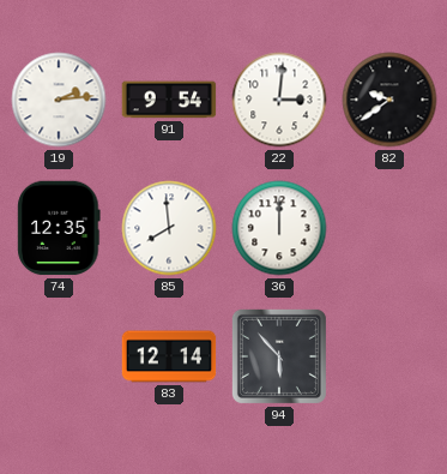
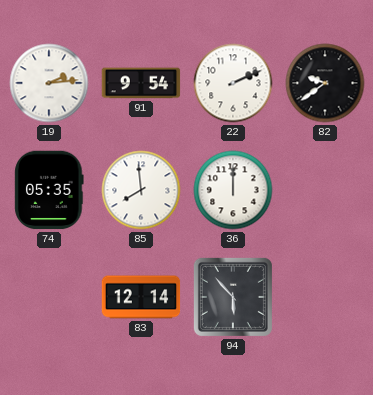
22: 3:01 -> 2:11
74: 12:35 -> 05:35
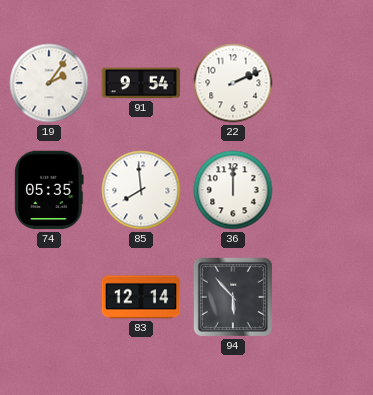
19: 2:14 -> 2:06
82: 9:39 -> none
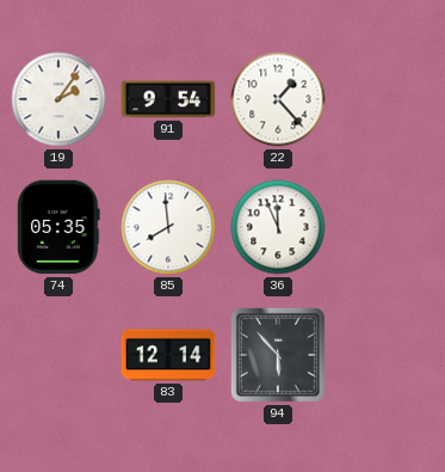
22: 2:11 -> 1:23
36: 12:00 -> 11:56
